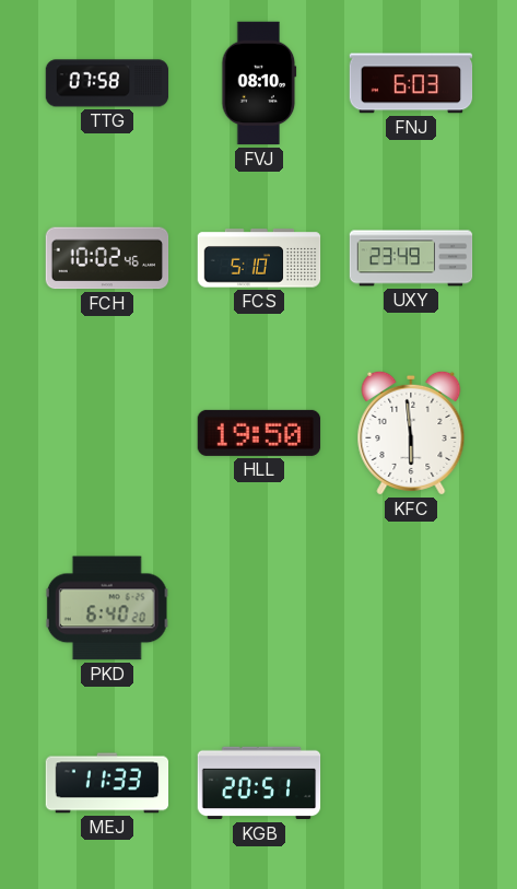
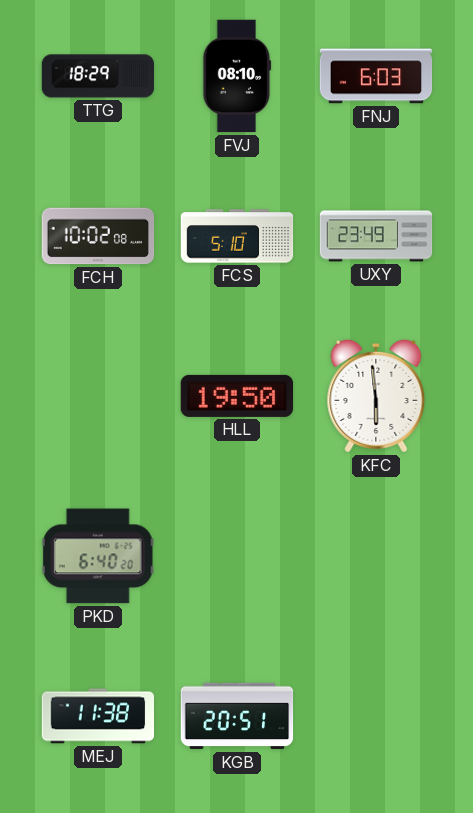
TTG: 07:58 -> 18:29
FCH: 10:02:46 -> 10:02:08
MEJ: 11:33 -> 11:38
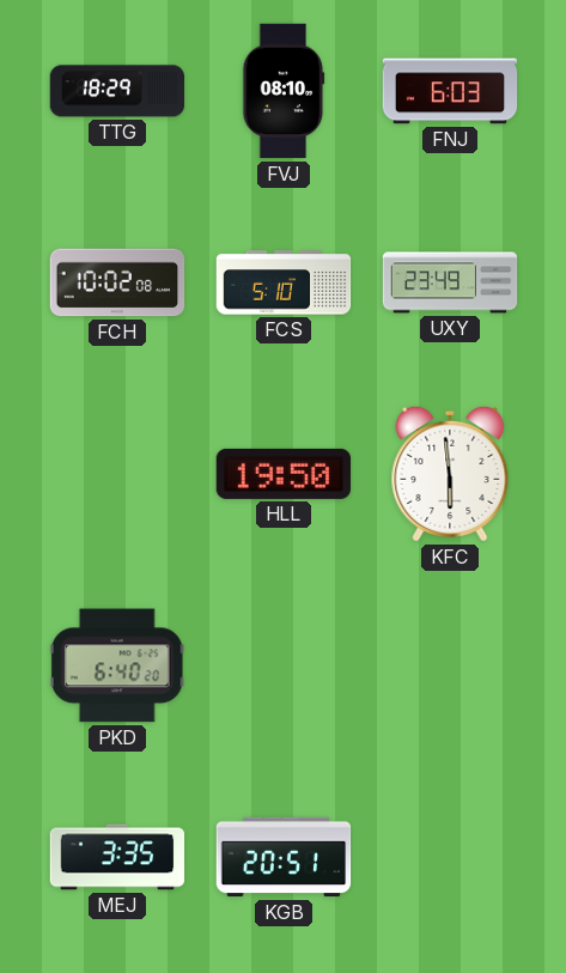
MEJ: 11:38 -> 3:35
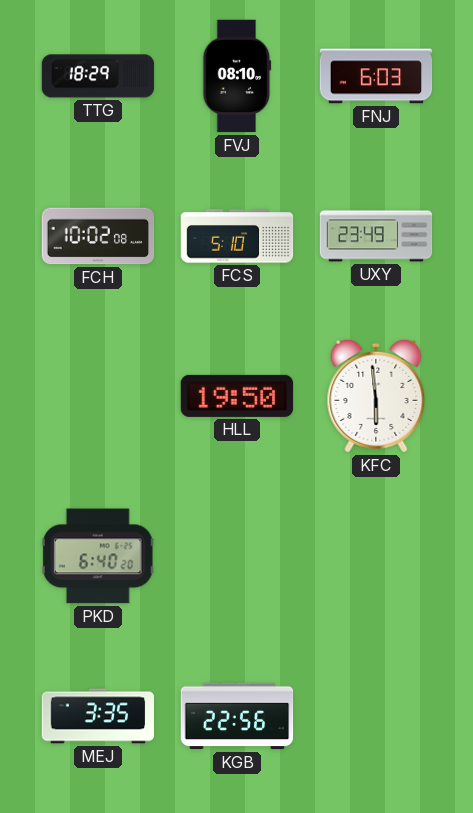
KGB: 20:51 -> 22:56
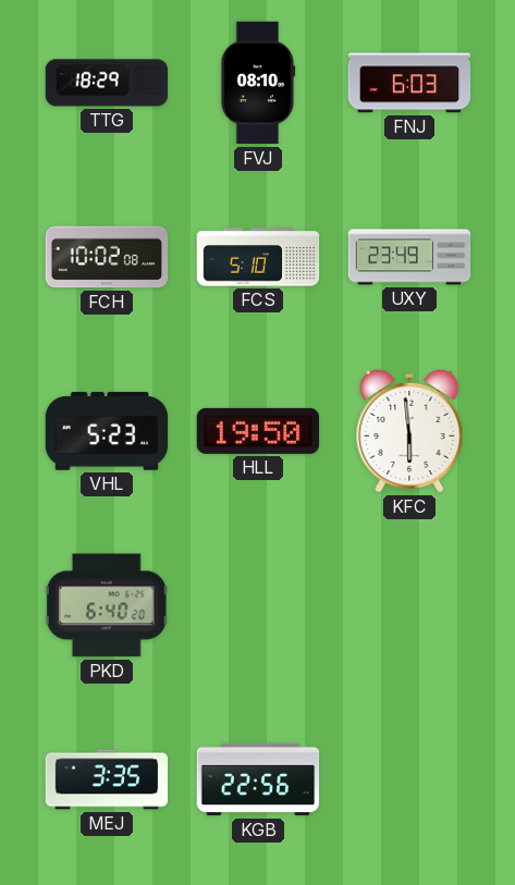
VHL: none -> 5:23
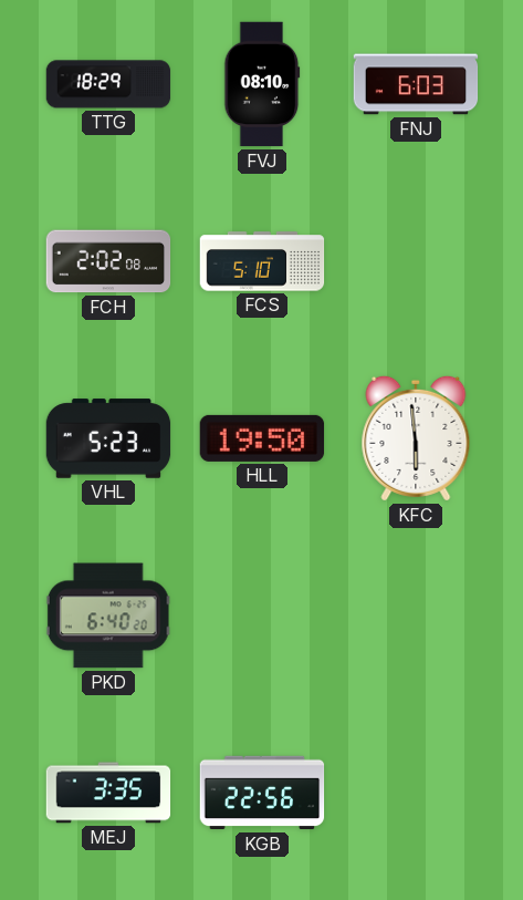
FCH: 10:02 -> 2:02
UXY: 23:49 -> none
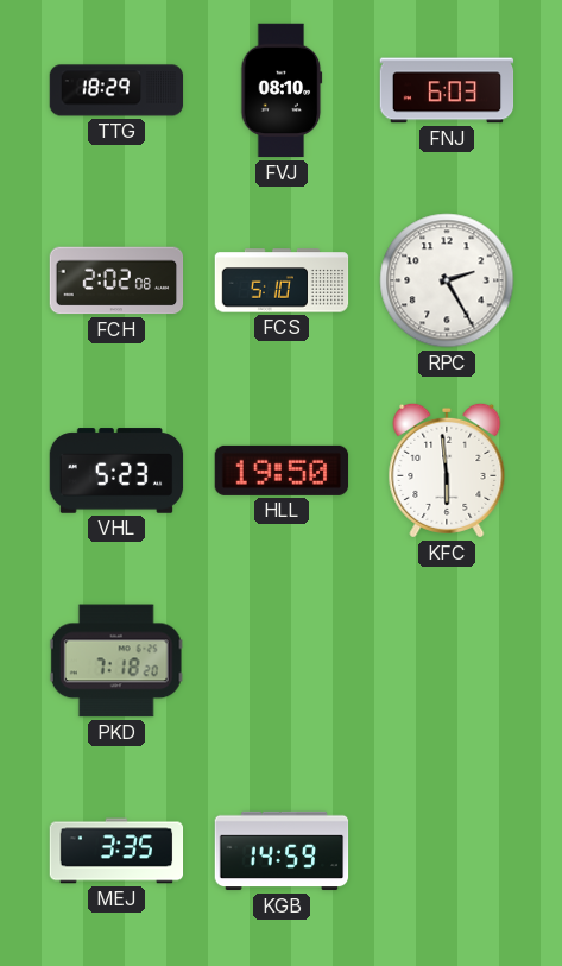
RPC: none -> 2:25
PKD: 6:40 -> 7:18
KGB: 22:56 -> 14:59
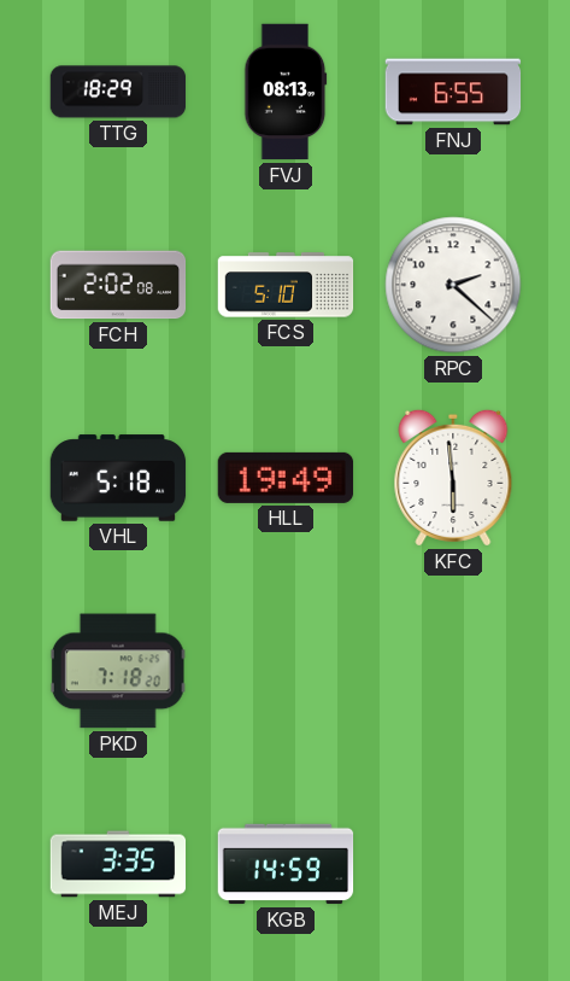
FVJ: 08:10 -> 08:13
FNJ: 6:03 -> 6:55
RPC: 2:25 -> 2:22
VHL: 5:23 -> 5:18
HLL: 19:50 -> 19:49
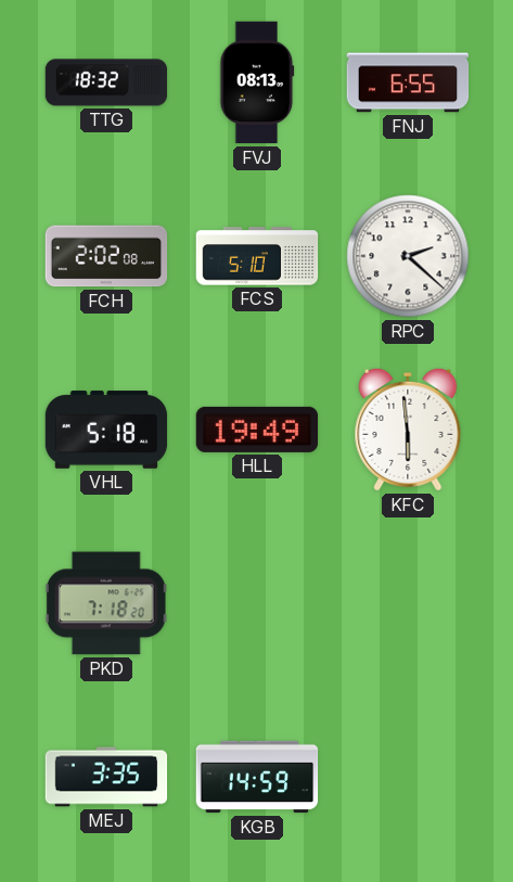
TTG: 18:29 -> 18:32
